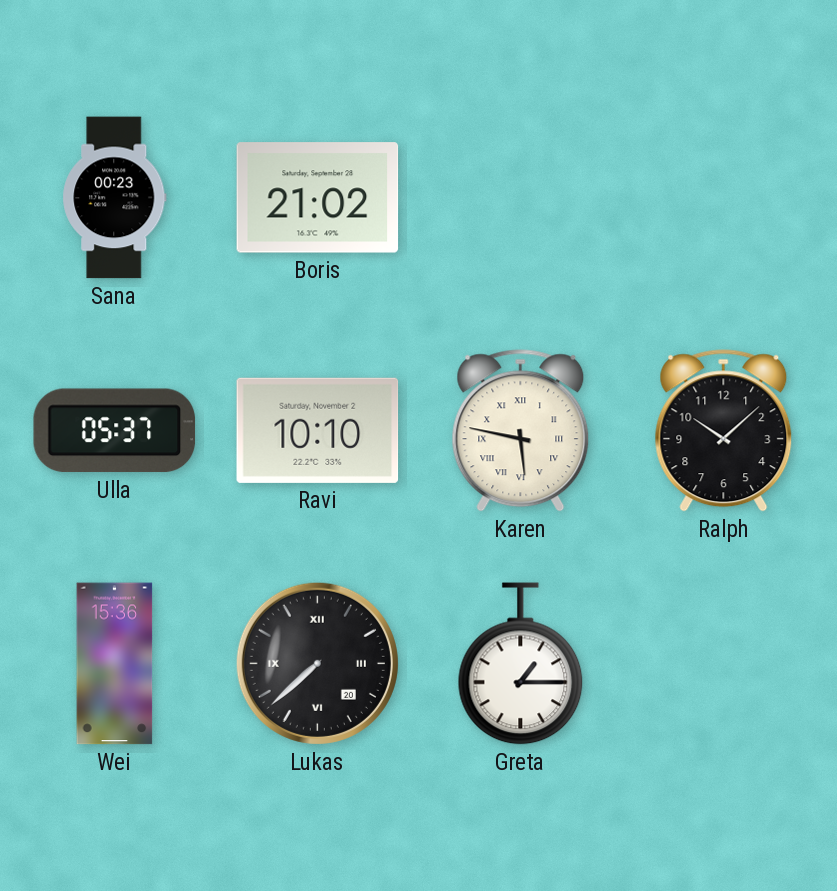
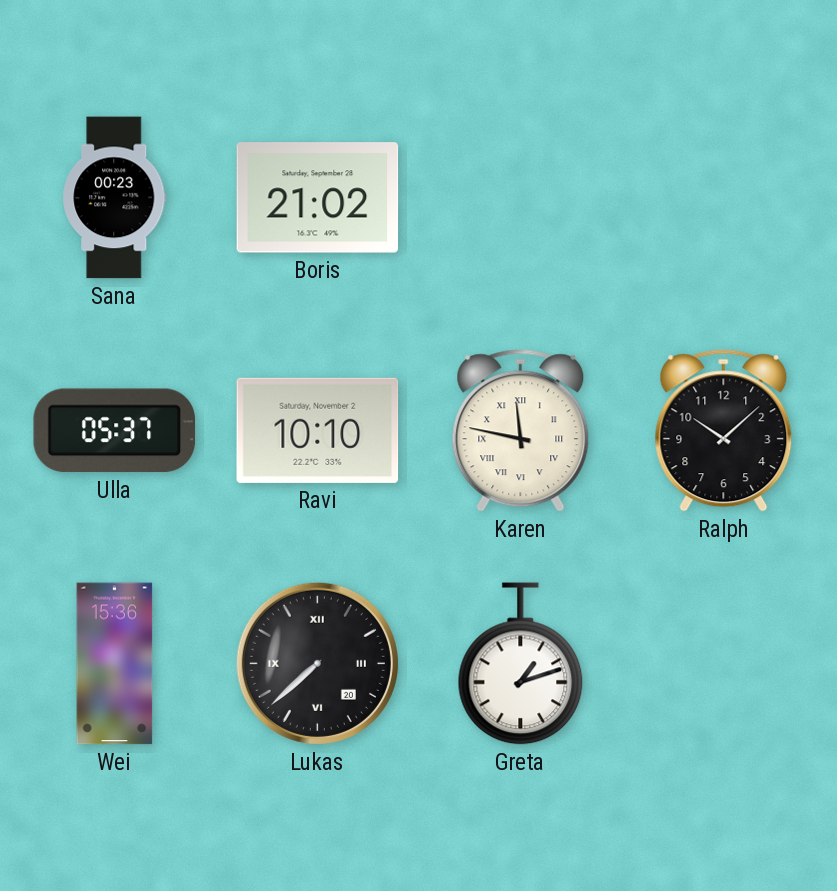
Karen: 5:47 -> 11:47
Greta: 1:15 -> 1:12
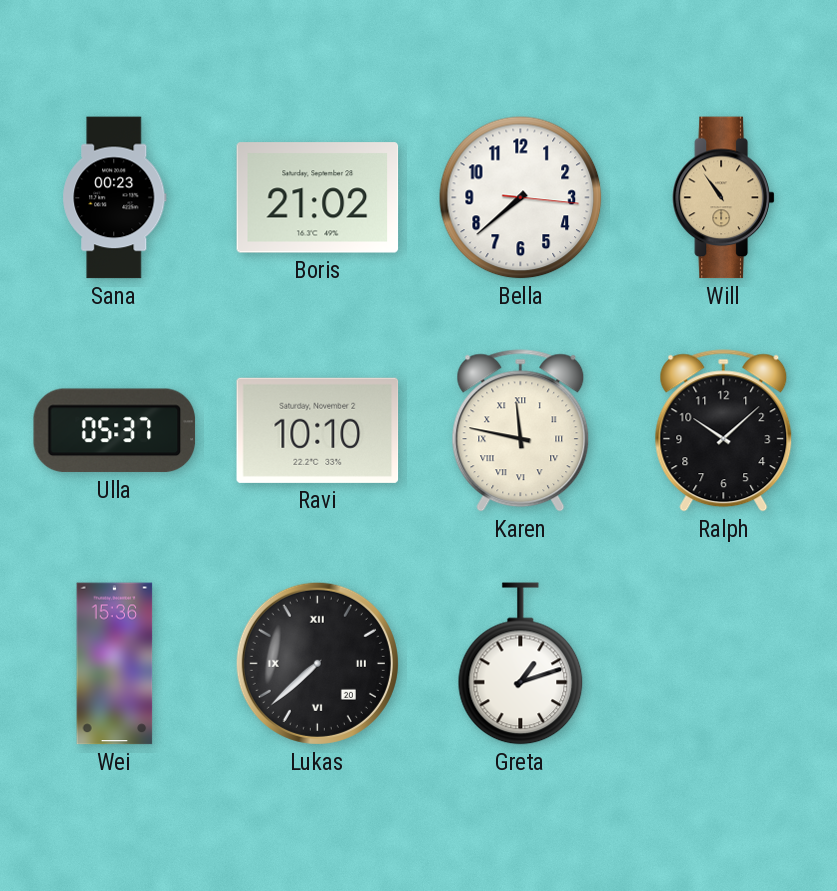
Bella: none -> 7:38
Will: none -> 10:54
